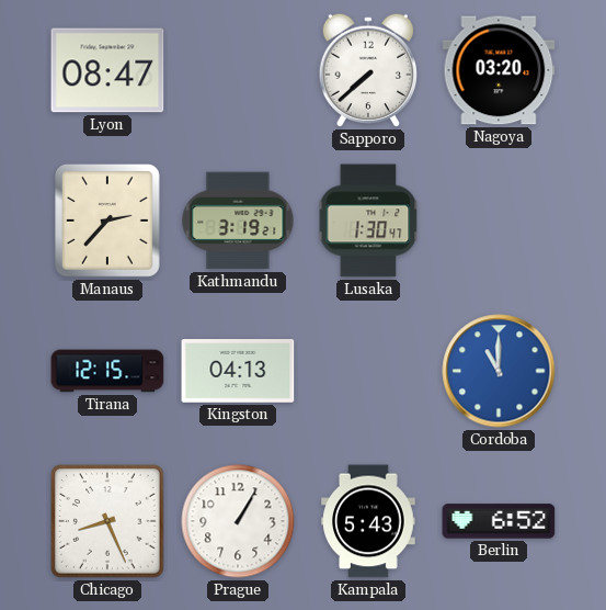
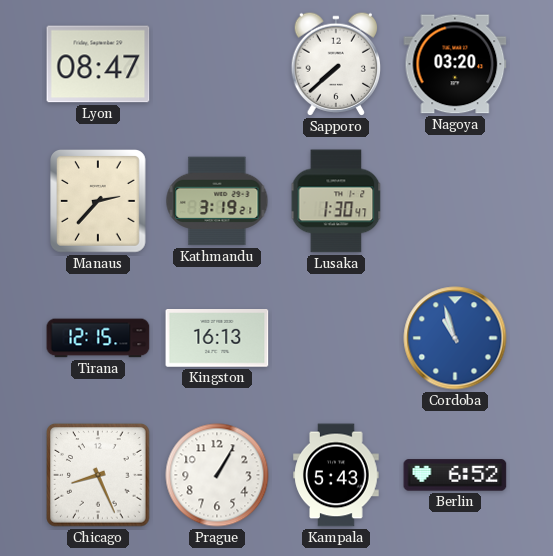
Kingston: 04:13 -> 16:13
Cordoba: 11:00 -> 10:57
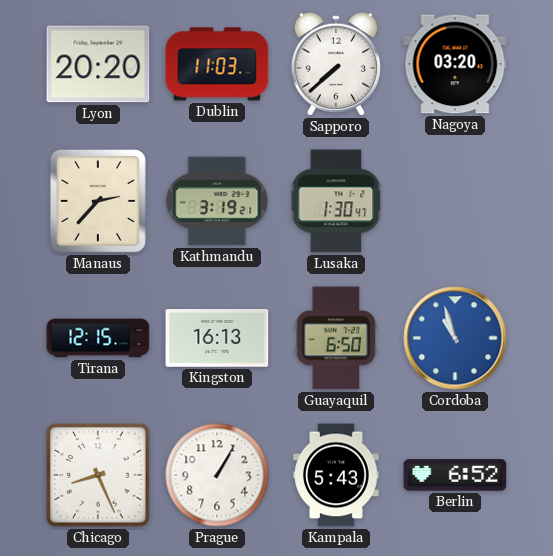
Lyon: 08:47 -> 20:20
Dublin: none -> 11:03
Guayaquil: none -> 6:50
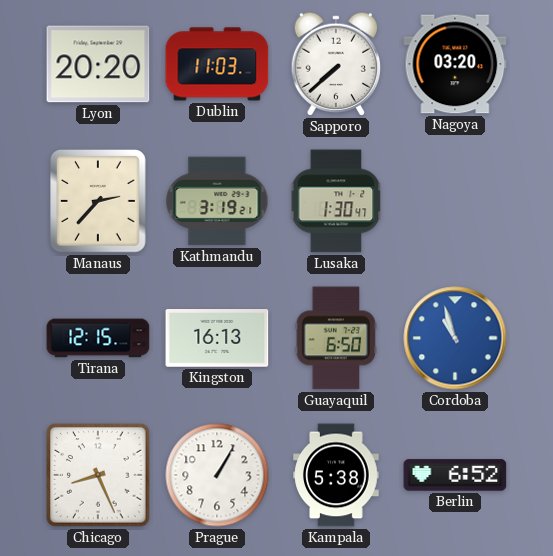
Kampala: 5:43 -> 5:38
